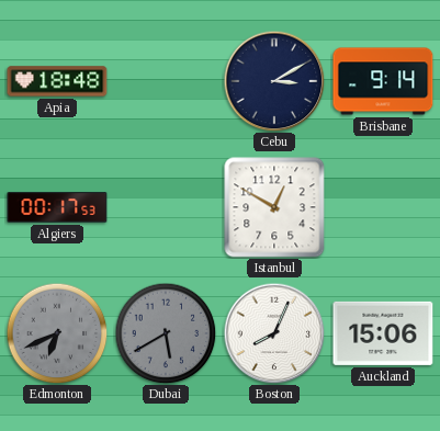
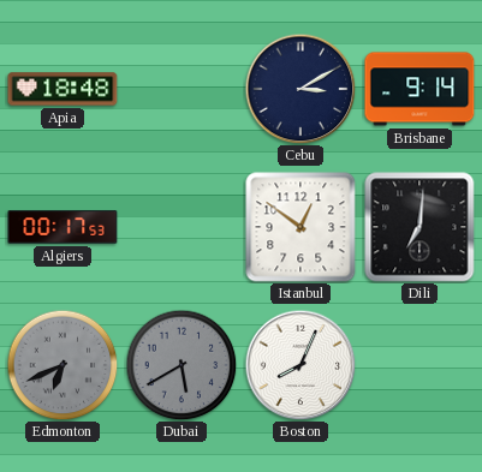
Istanbul: 12:50 -> 12:51
Dili: none -> 7:01
Auckland: 15:06 -> none
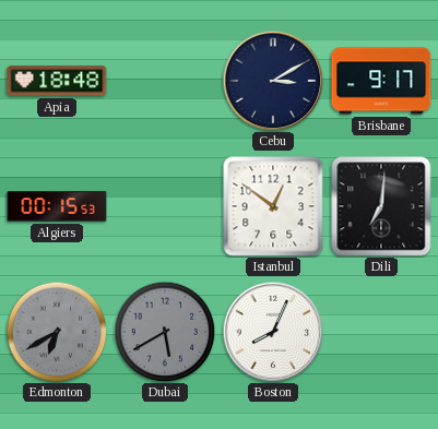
Brisbane: 9:14 -> 9:17
Algiers: 00:17 -> 00:15
Edmonton: 6:41 -> 6:40
